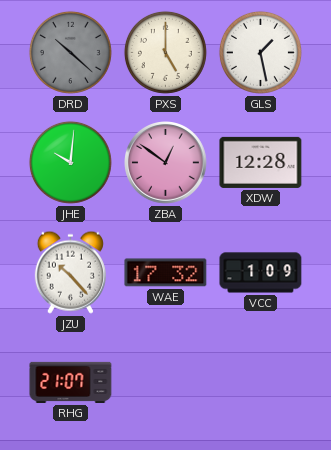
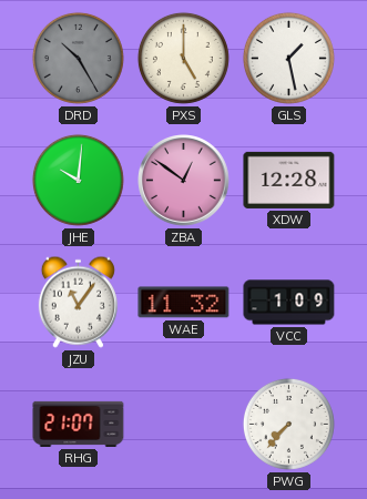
DRD: 10:22 -> 10:25
JZU: 10:23 -> 11:06
WAE: 17:32 -> 11:32
PWG: none -> 7:37
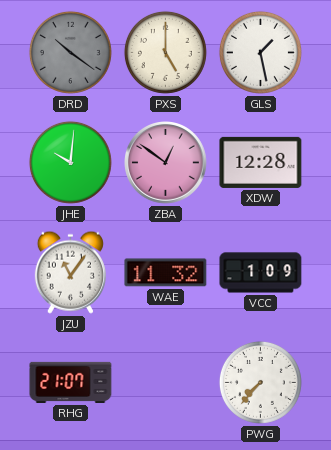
DRD: 10:25 -> 10:21
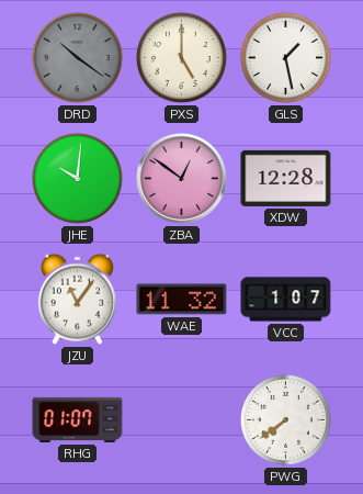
VCC: 1:09 -> 1:07
RHG: 21:07 -> 01:07
PWG: 7:37 -> 7:39
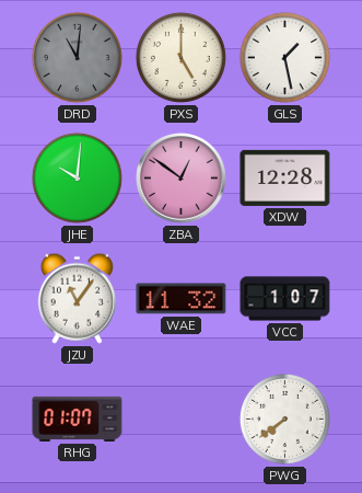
DRD: 10:21 -> 11:01
